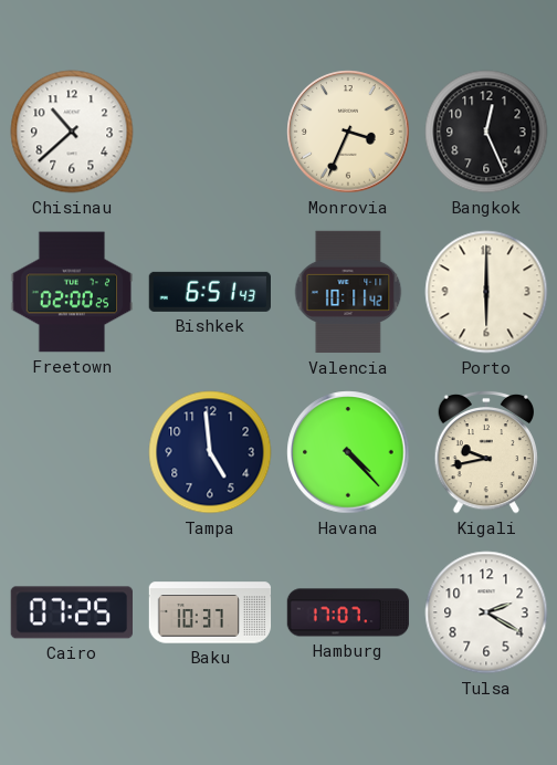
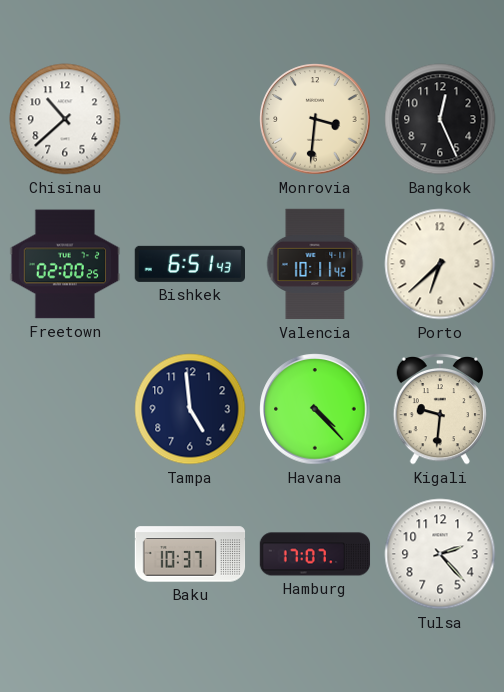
Monrovia: 3:34 -> 3:31
Porto: 6:00 -> 6:38
Kigali: 9:43 -> 9:31
Cairo: 07:25 -> none
Tulsa: 2:20 -> 2:23
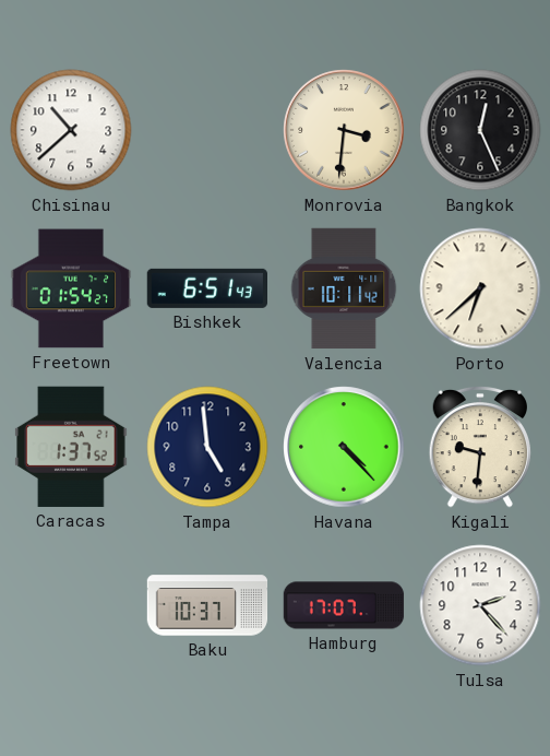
Freetown: 02:00 -> 01:54
Caracas: none -> 1:37
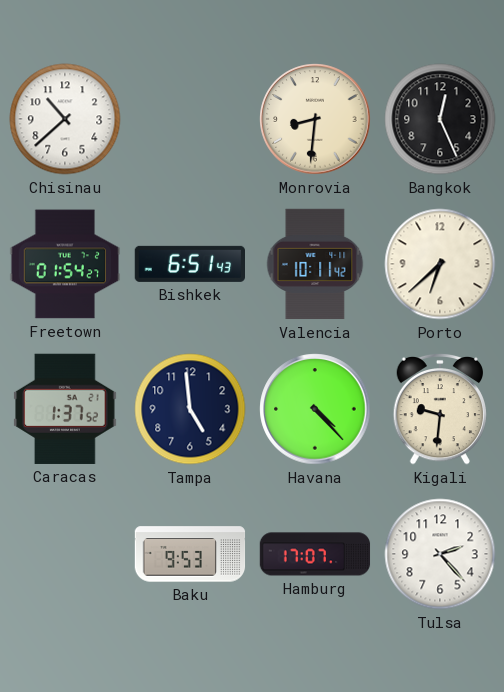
Monrovia: 3:31 -> 8:31
Baku: 10:37 -> 9:53
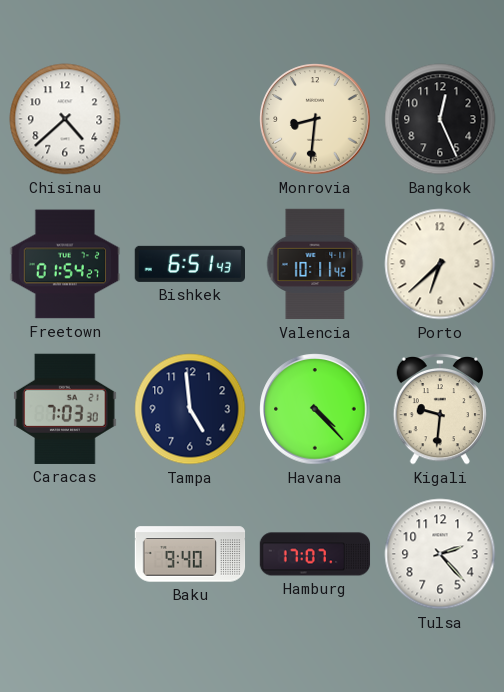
Chisinau: 10:38 -> 4:38
Caracas: 1:37 -> 7:03
Baku: 9:53 -> 9:40
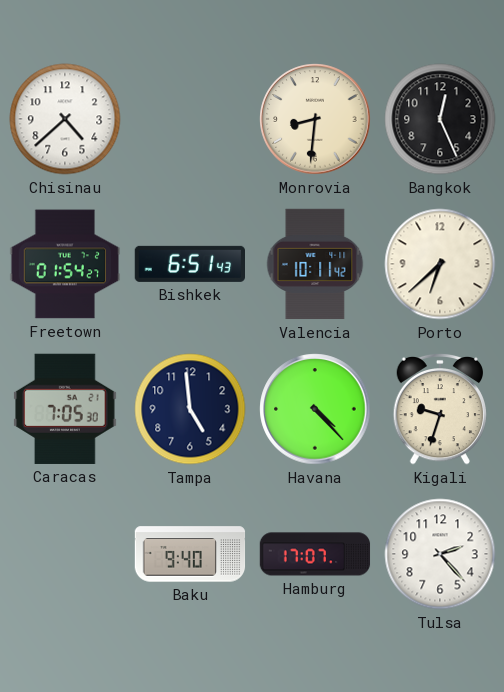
Caracas: 7:03 -> 7:05
Kigali: 9:31 -> 9:33
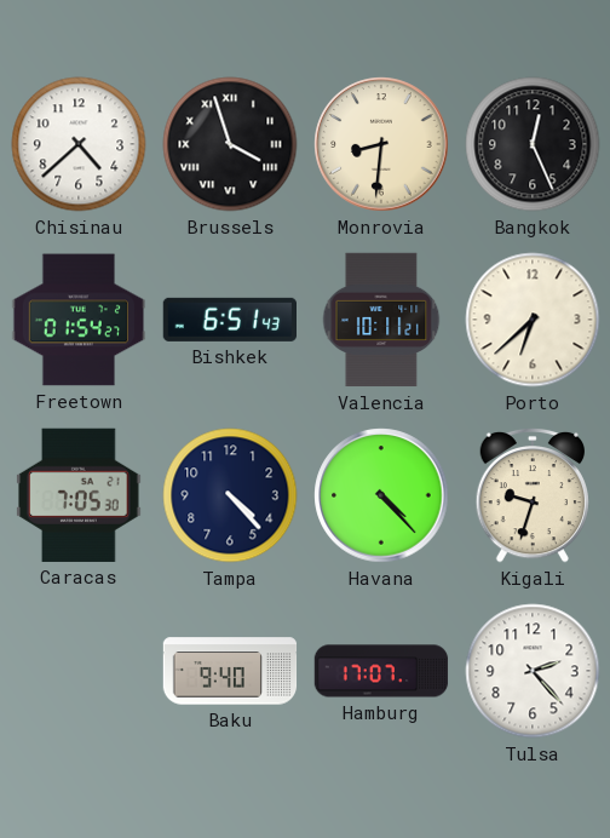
Brussels: none -> 3:57
Valencia: 10:11:42 -> 10:11:21
Tampa: 4:59 -> 4:23
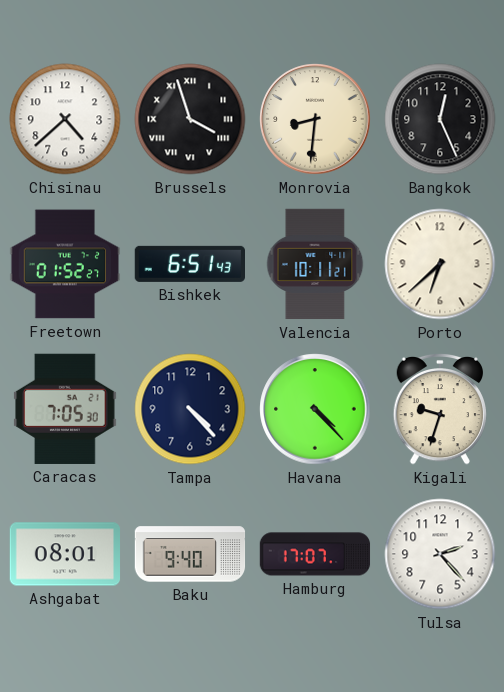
Freetown: 01:54 -> 01:52
Ashgabat: none -> 08:01
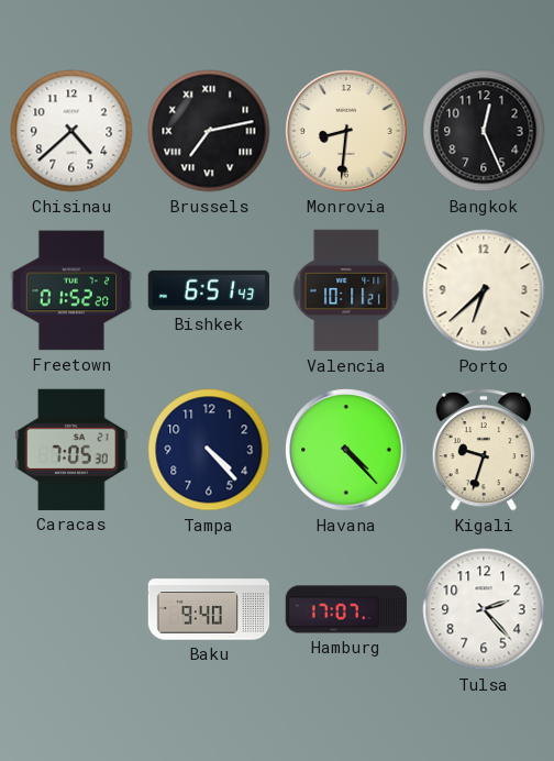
Brussels: 3:57 -> 7:13
Freetown: 01:52:27 -> 01:52:20
Ashgabat: 08:01 -> none
